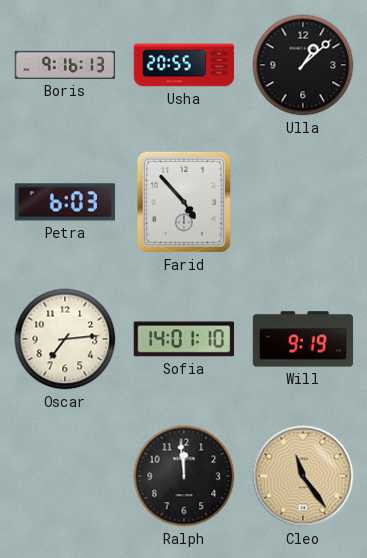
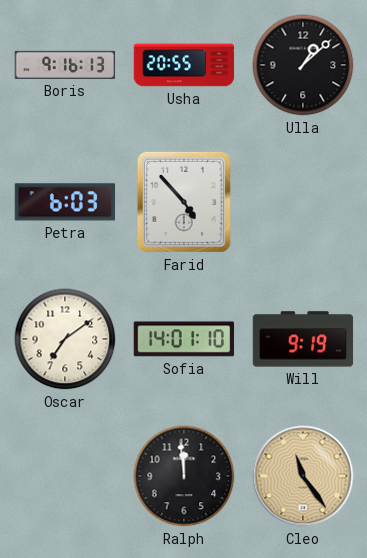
Oscar: 7:14 -> 7:09
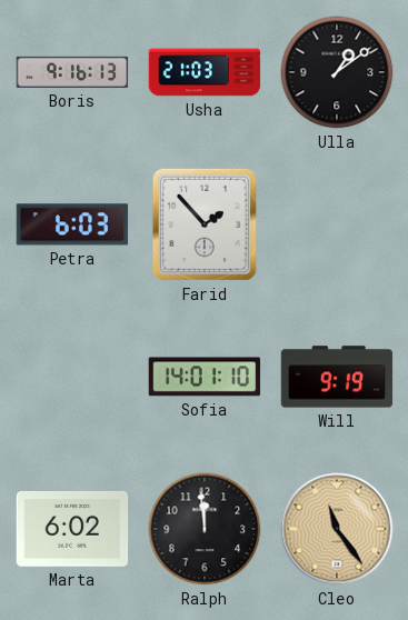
Usha: 20:55 -> 21:03
Ulla: 1:08 -> 1:09
Farid: 4:53 -> 1:53
Oscar: 7:09 -> none
Marta: none -> 6:02
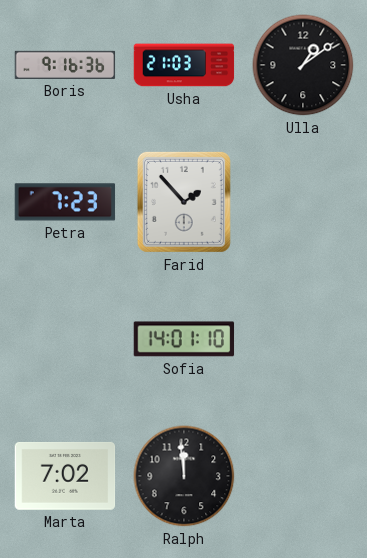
Boris: 9:16:13 -> 9:16:36
Petra: 6:03 -> 7:23
Will: 9:19 -> none
Marta: 6:02 -> 7:02
Cleo: 11:24 -> none
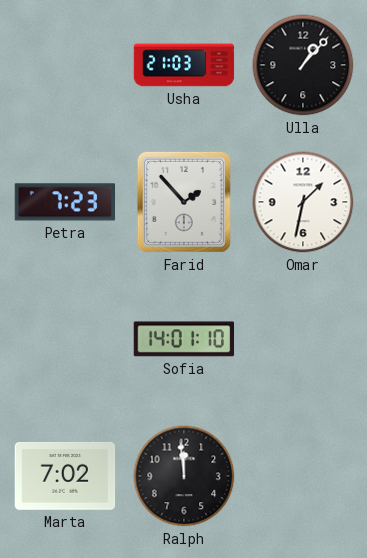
Boris: 9:16 -> none
Ulla: 1:09 -> 1:07
Omar: none -> 1:32
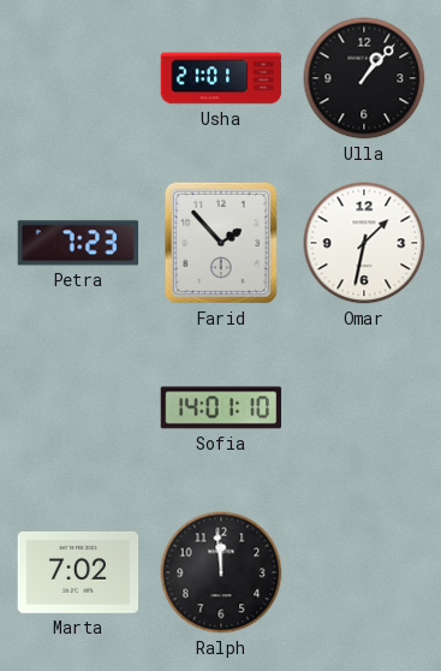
Usha: 21:03 -> 21:01
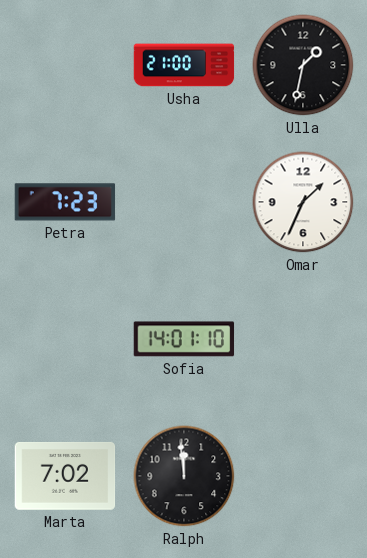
Usha: 21:01 -> 21:00
Ulla: 1:07 -> 1:32
Farid: 1:53 -> none
Omar: 1:32 -> 1:34
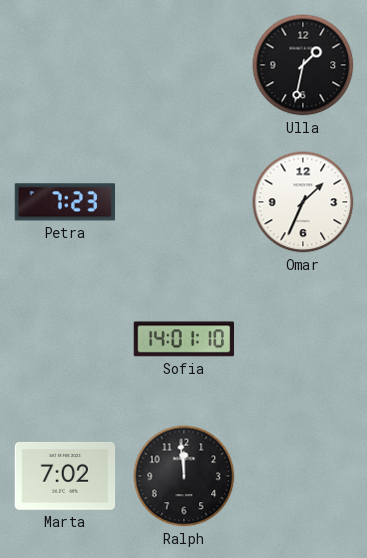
Usha: 21:00 -> none
